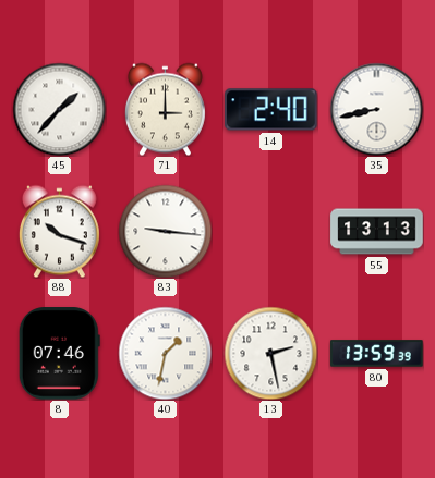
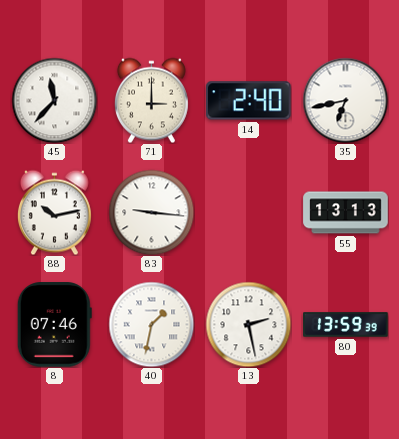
45: 1:37 -> 11:37
35: 8:43 -> 6:43
88: 10:18 -> 10:13
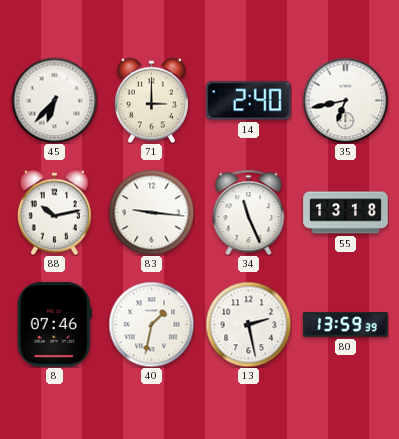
45: 11:37 -> 6:37
34: none -> 11:26
55: 13:13 -> 13:18
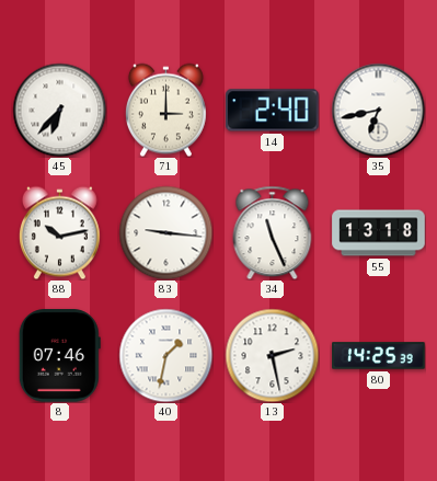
80: 13:59 -> 14:25
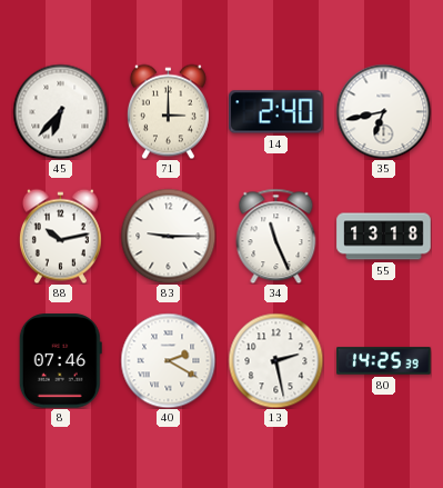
83: 9:16 -> 9:15
40: 1:32 -> 2:20
